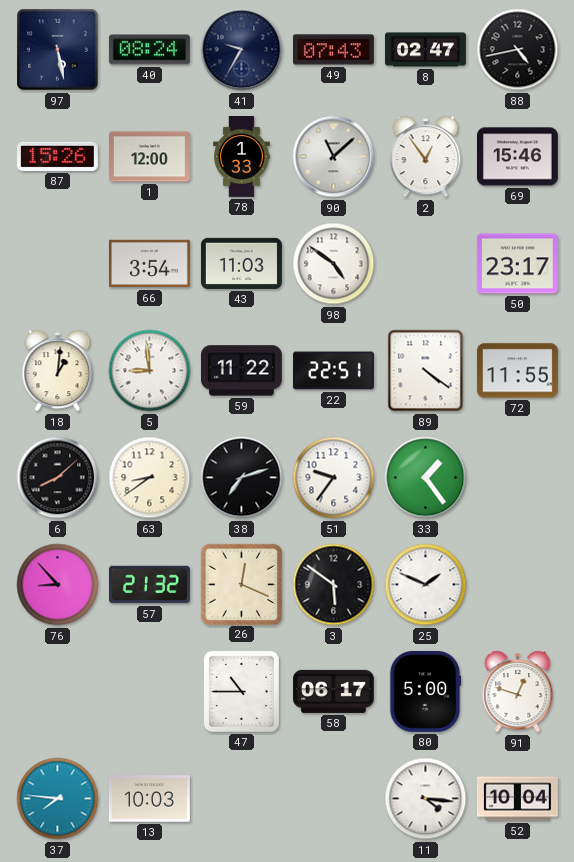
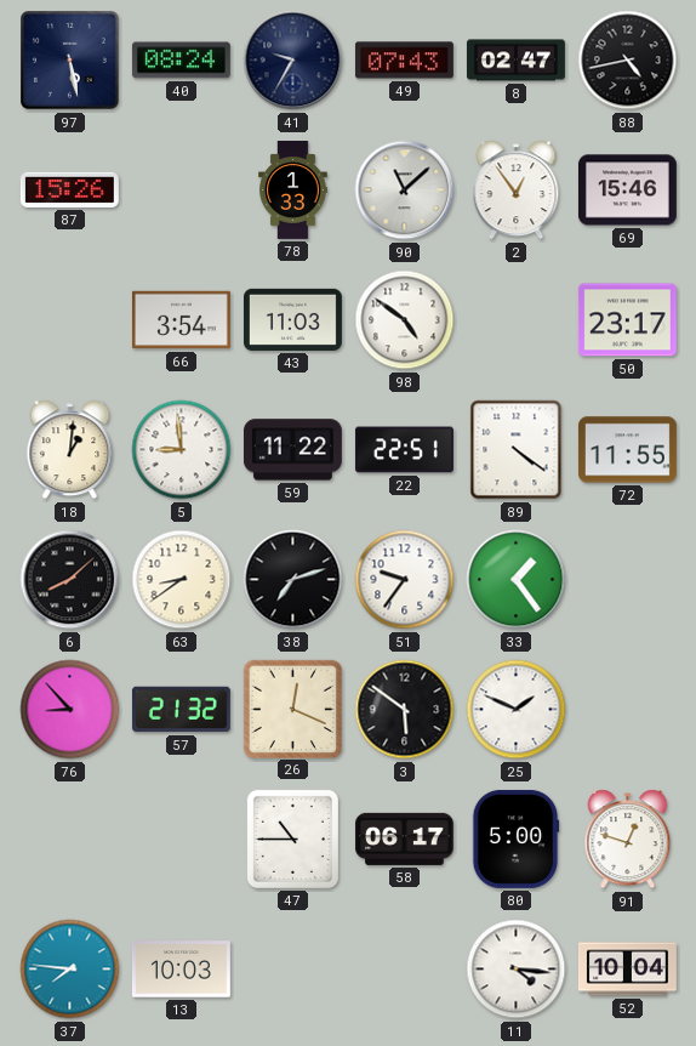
1: 12:00 -> none
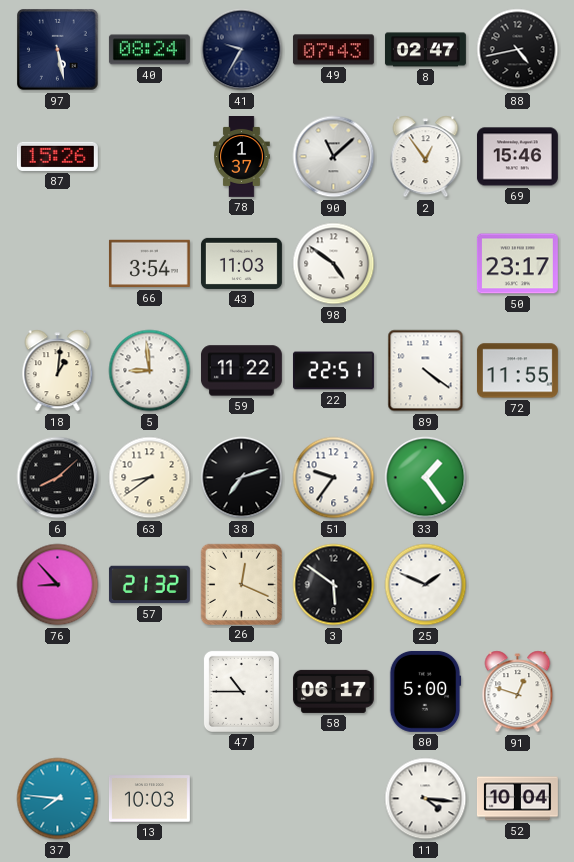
78: 1:33 -> 1:37
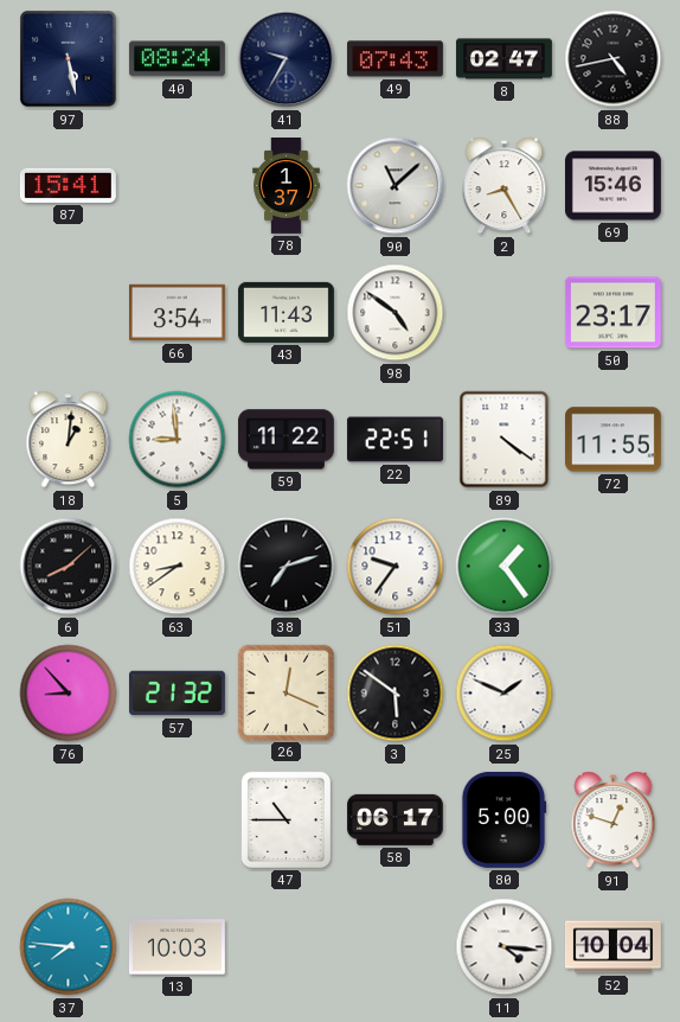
87: 15:26 -> 15:41
2: 12:54 -> 8:25
43: 11:03 -> 11:43
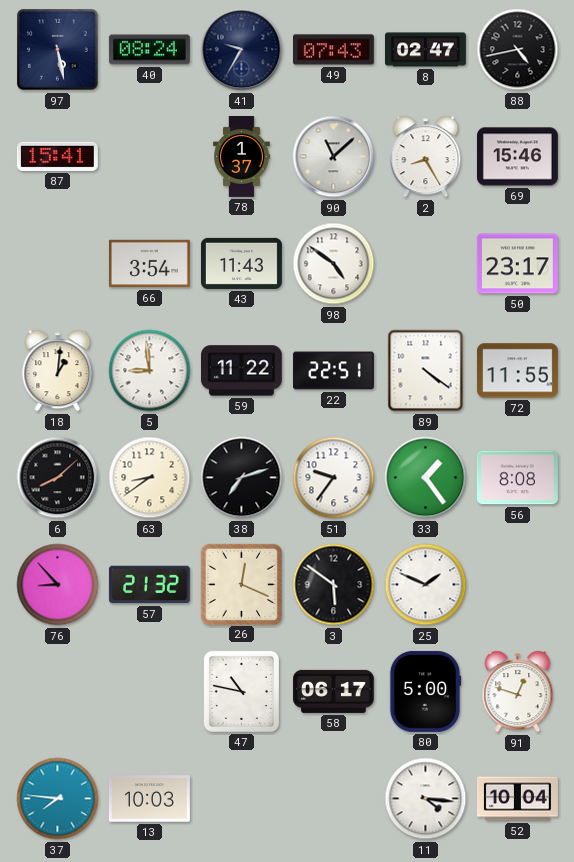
56: none -> 8:08
47: 10:45 -> 10:47
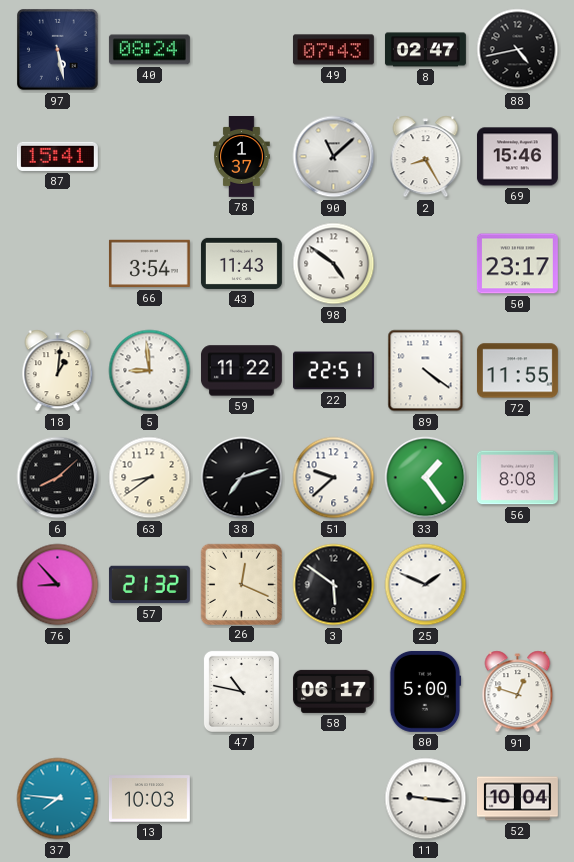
41: 9:35 -> none
51: 9:36 -> 9:38
11: 4:16 -> 9:16
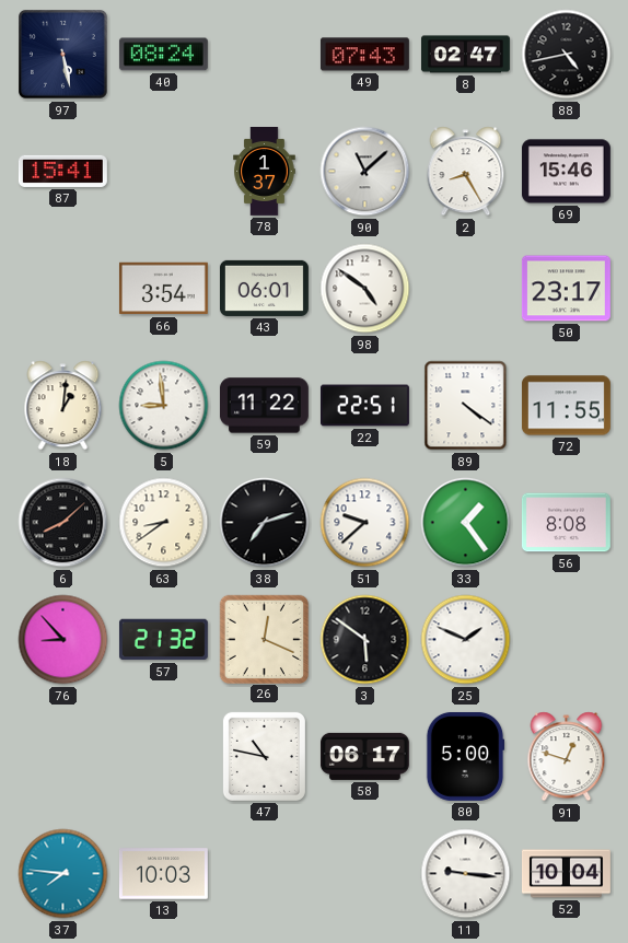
43: 11:43 -> 06:01
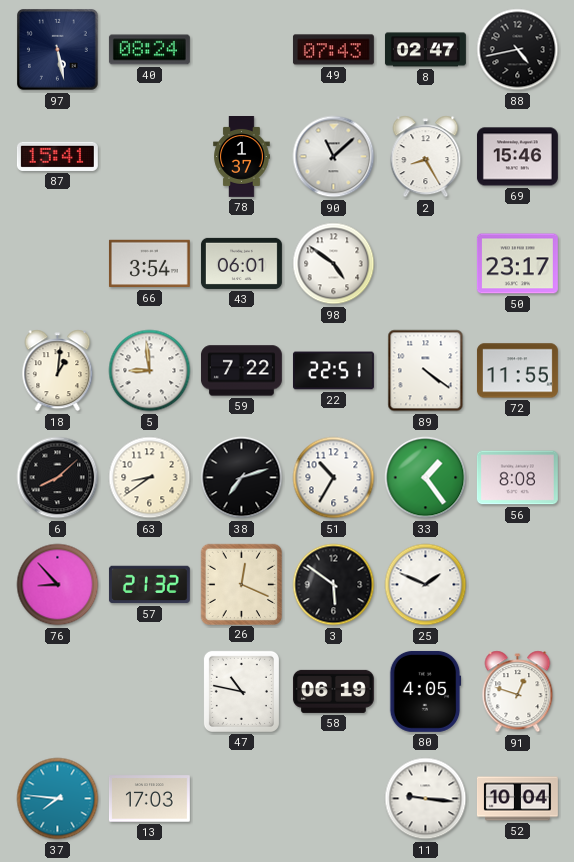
59: 11:22 -> 7:22
51: 9:38 -> 10:35
58: 06:17 -> 06:19
80: 5:00 -> 4:05
13: 10:03 -> 17:03
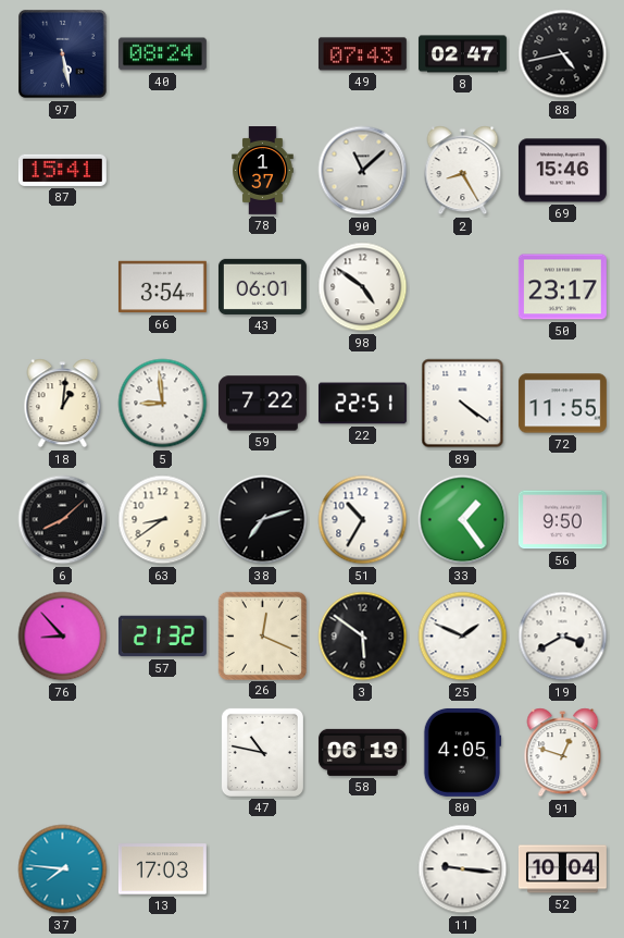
56: 8:08 -> 9:50
19: none -> 3:40
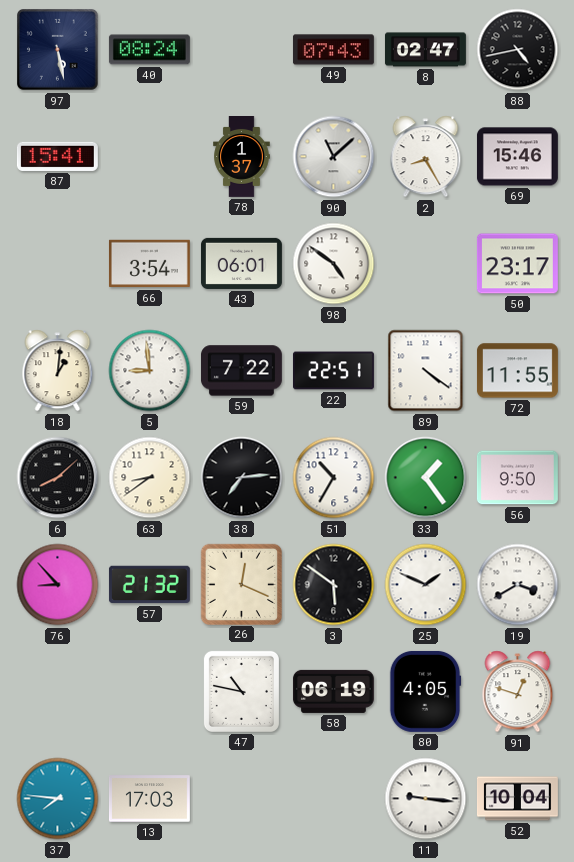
38: 7:12 -> 7:14
